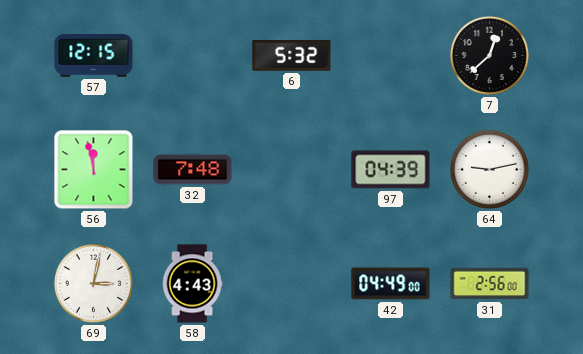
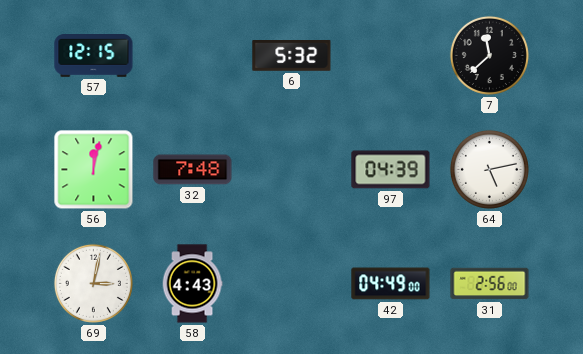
7: 12:38 -> 11:38
56: 11:58 -> 12:02
64: 9:13 -> 5:13
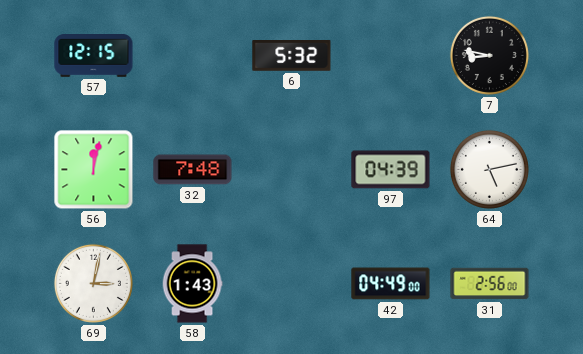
7: 11:38 -> 8:47
58: 4:43 -> 1:43
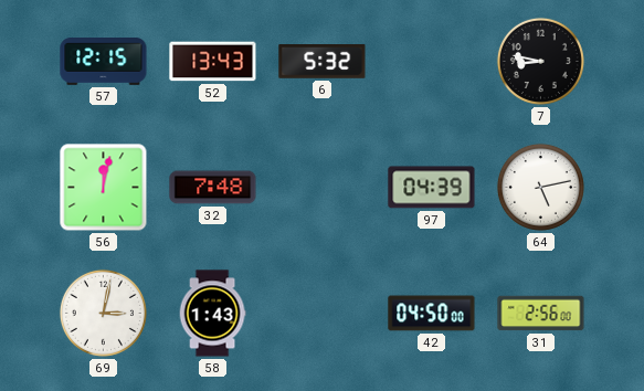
52: none -> 13:43
42: 04:49 -> 04:50
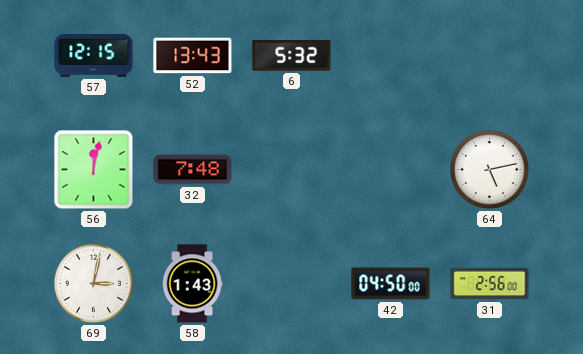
7: 8:47 -> none
97: 04:39 -> none
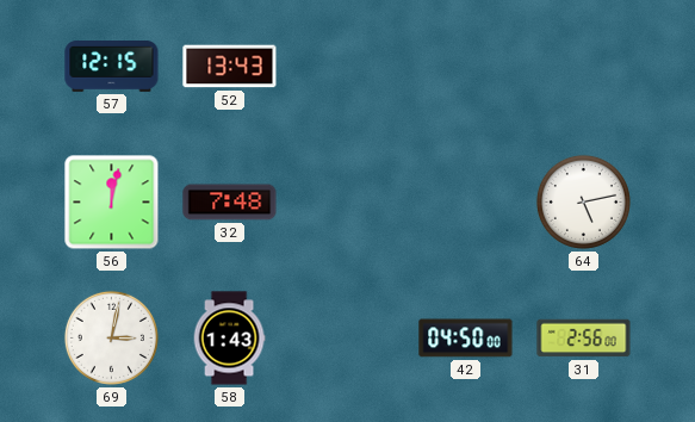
6: 5:32 -> none
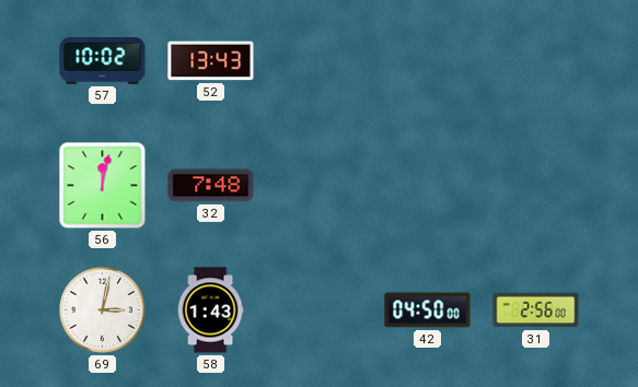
57: 12:15 -> 10:02
64: 5:13 -> none
